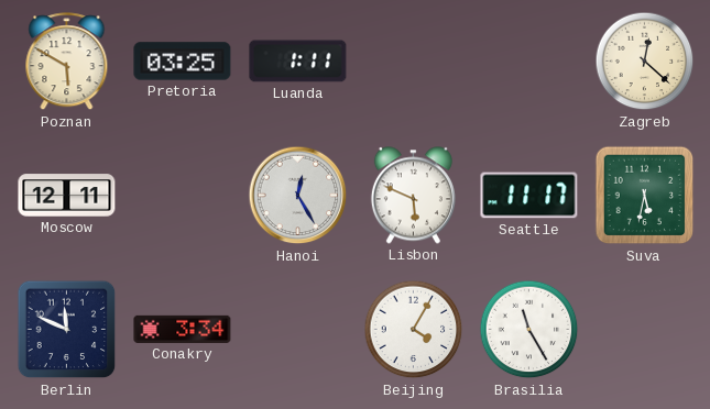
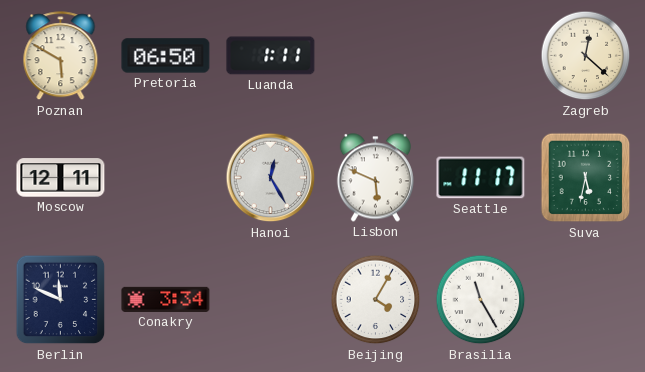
Pretoria: 03:25 -> 06:50
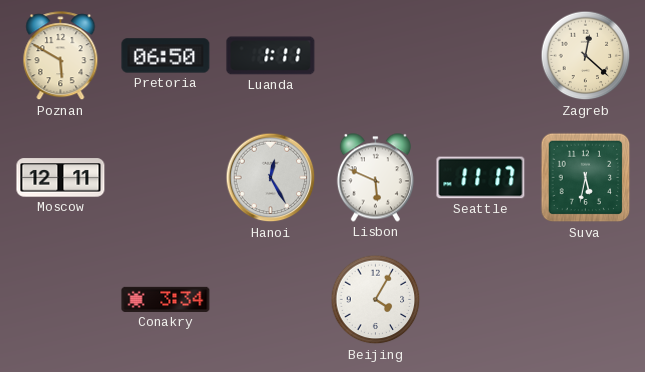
Berlin: 11:49 -> none
Brasilia: 11:25 -> none
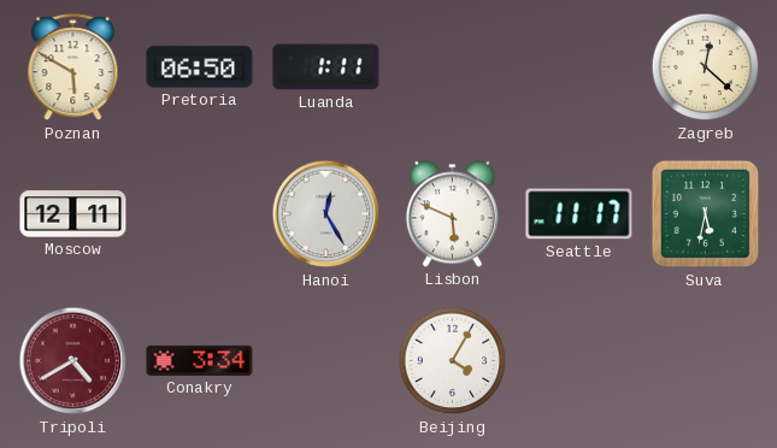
Tripoli: none -> 4:40
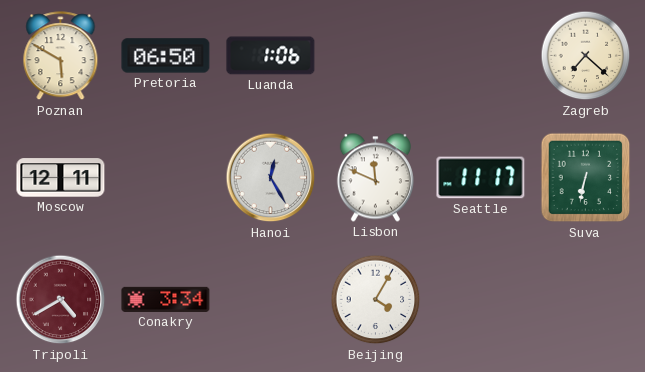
Luanda: 1:11 -> 1:06
Zagreb: 12:22 -> 7:22
Lisbon: 5:49 -> 11:49
Suva: 5:32 -> 6:32
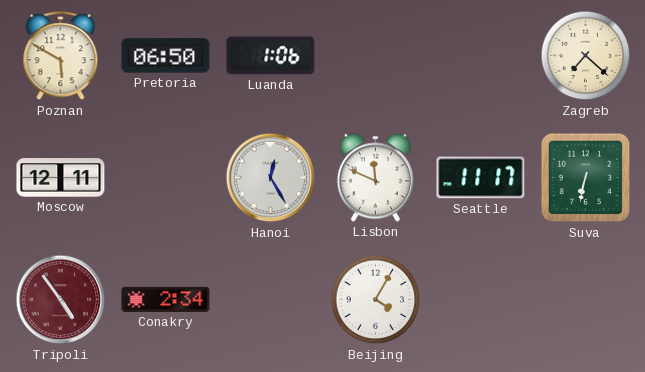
Tripoli: 4:40 -> 4:54
Conakry: 3:34 -> 2:34
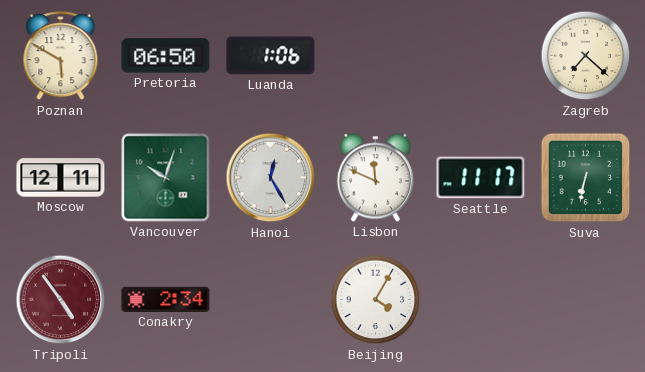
Vancouver: none -> 10:03
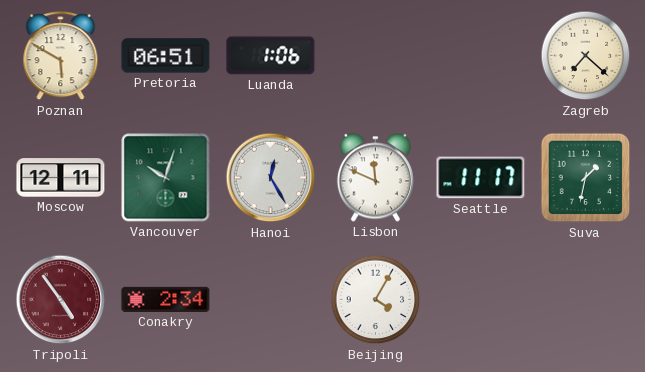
Pretoria: 06:50 -> 06:51
Suva: 6:32 -> 1:32
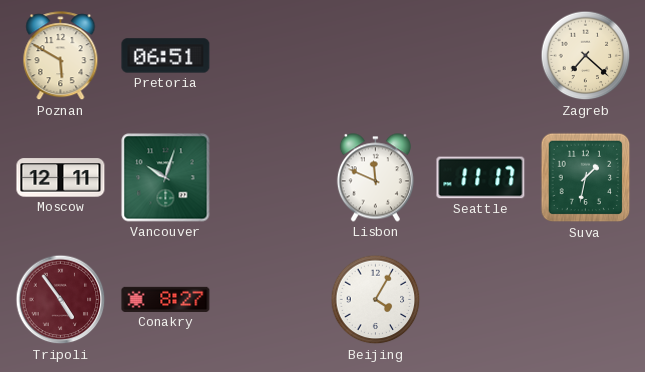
Luanda: 1:06 -> none
Hanoi: 12:25 -> none
Conakry: 2:34 -> 8:27
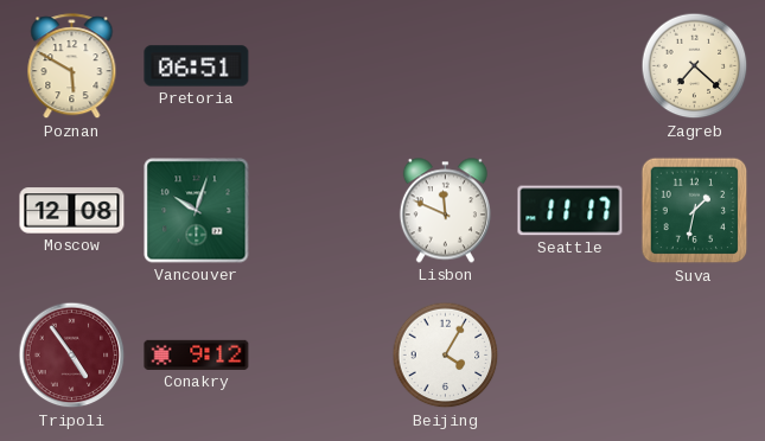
Moscow: 12:11 -> 12:08
Conakry: 8:27 -> 9:12
